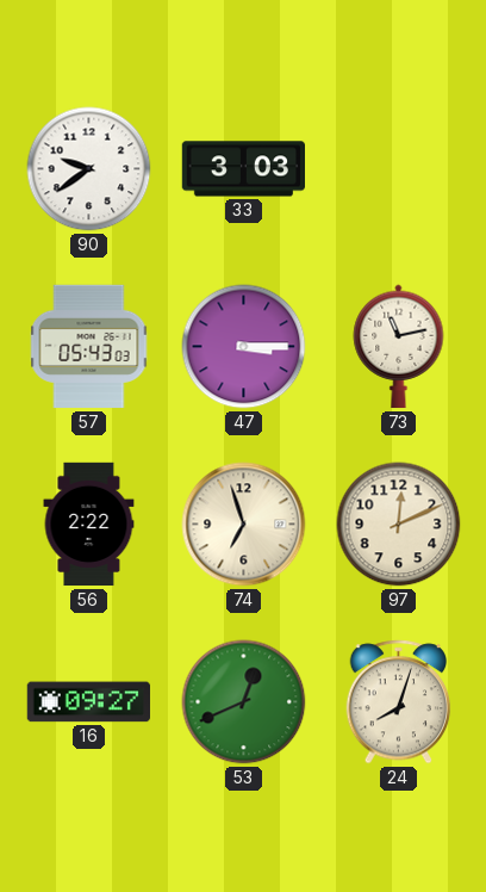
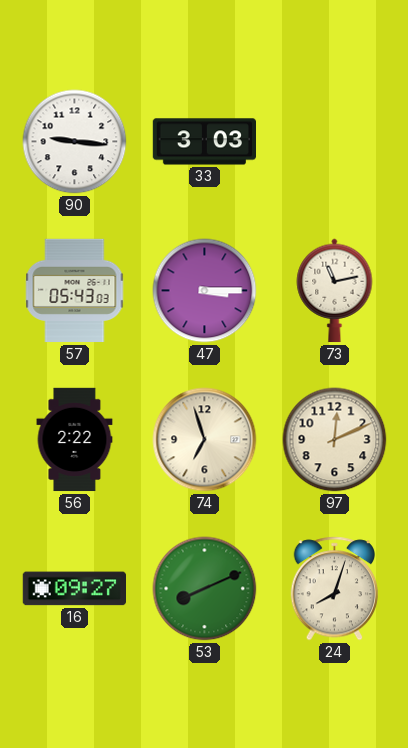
90: 9:39 -> 9:16
53: 12:41 -> 8:11
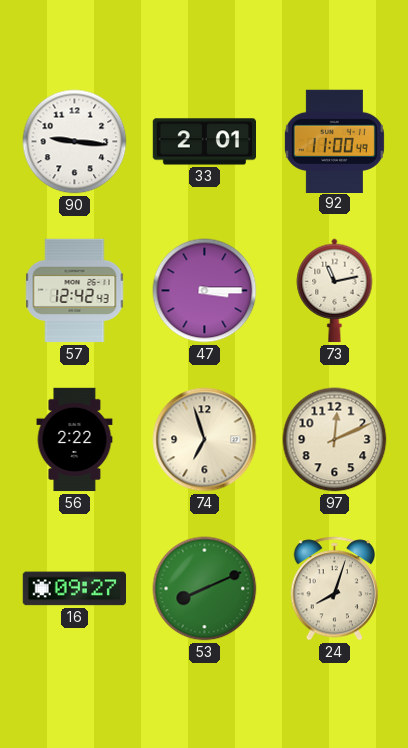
33: 3:03 -> 2:01
92: none -> 11:00
57: 05:43 -> 12:42
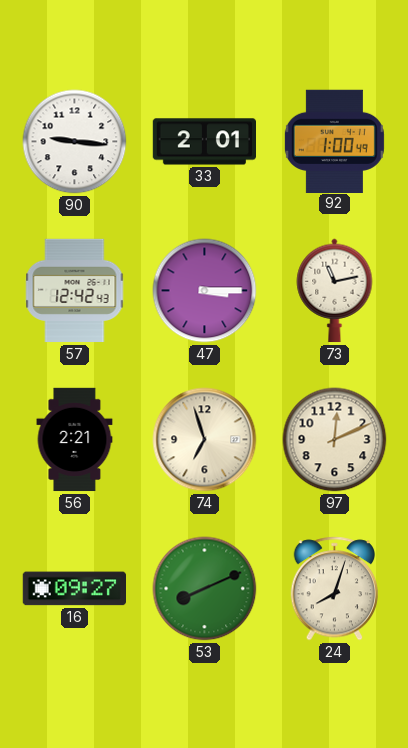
92: 11:00 -> 1:00
56: 2:22 -> 2:21
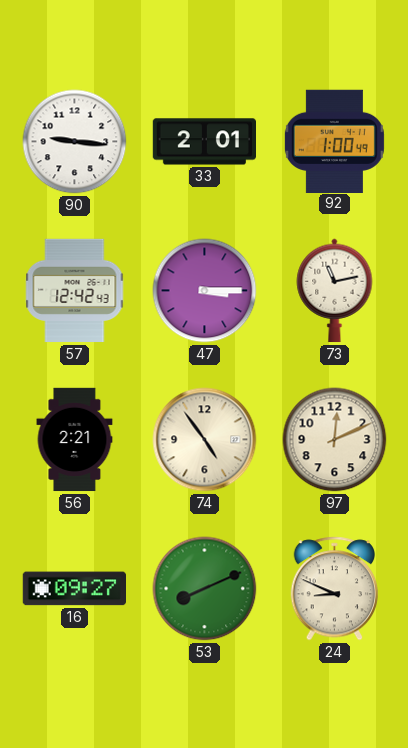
74: 6:57 -> 4:54
24: 8:03 -> 8:49
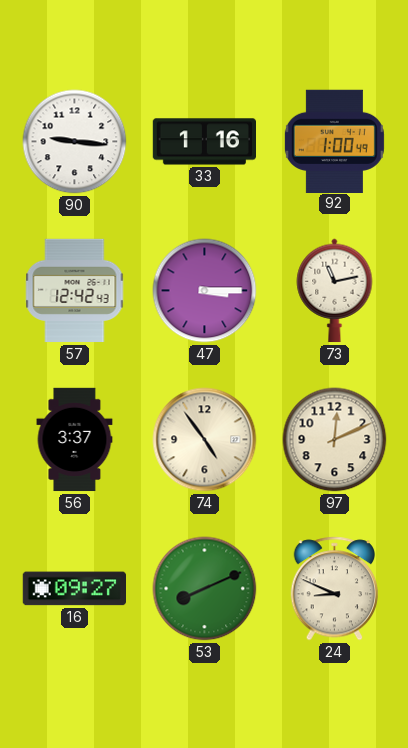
33: 2:01 -> 1:16
56: 2:21 -> 3:37
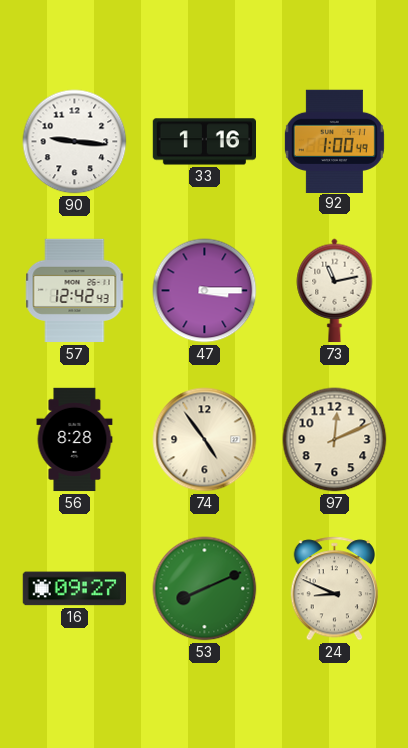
56: 3:37 -> 8:28
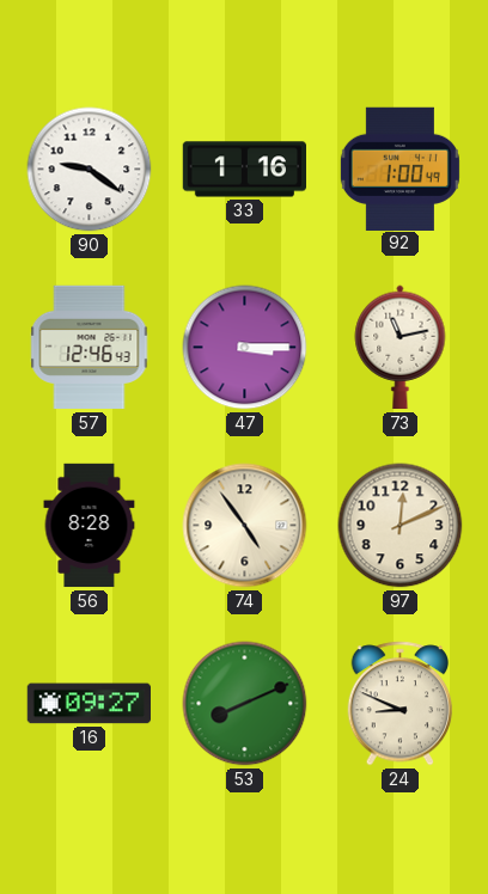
90: 9:16 -> 9:21
57: 12:42 -> 12:46
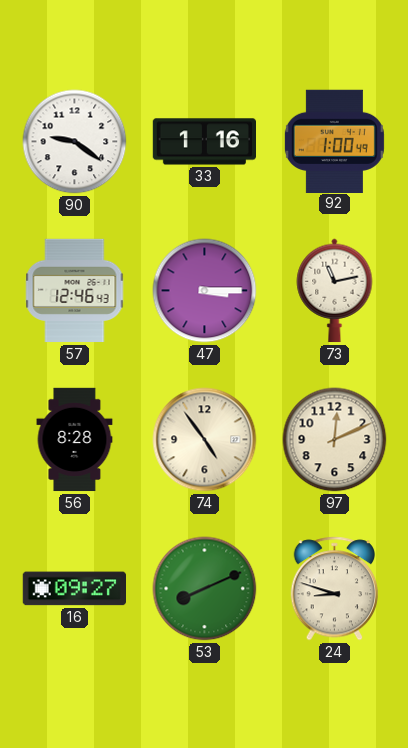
24: 8:49 -> 8:48
